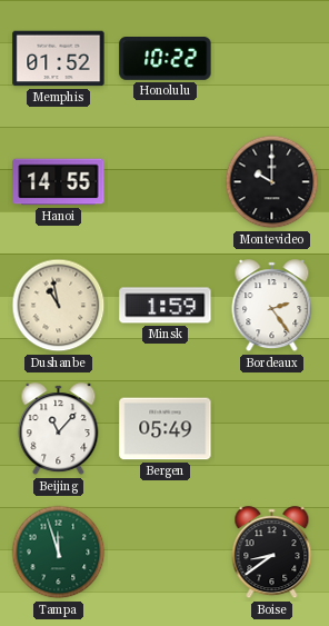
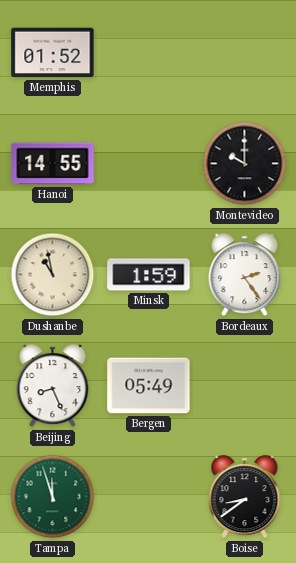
Honolulu: 10:22 -> none
Beijing: 11:07 -> 8:26
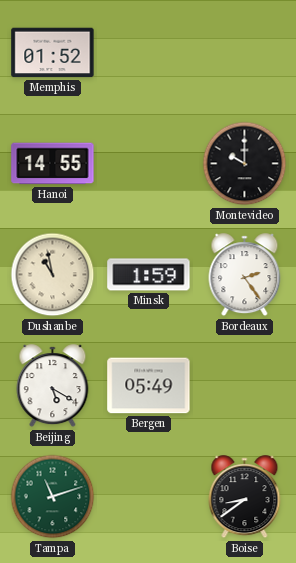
Beijing: 8:26 -> 5:20
Tampa: 11:57 -> 11:12
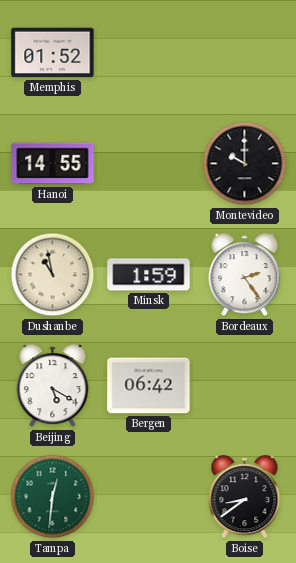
Bergen: 05:49 -> 06:42
Tampa: 11:12 -> 12:31
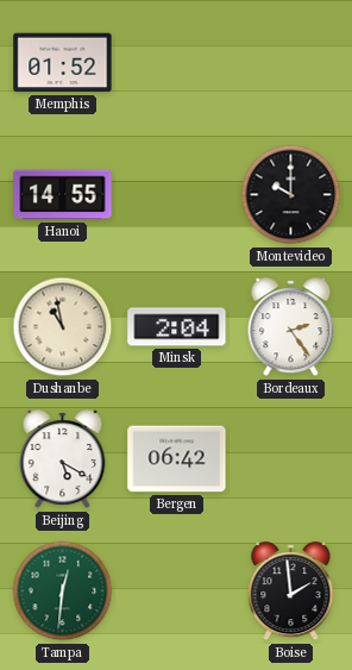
Minsk: 1:59 -> 2:04
Boise: 8:39 -> 1:59
